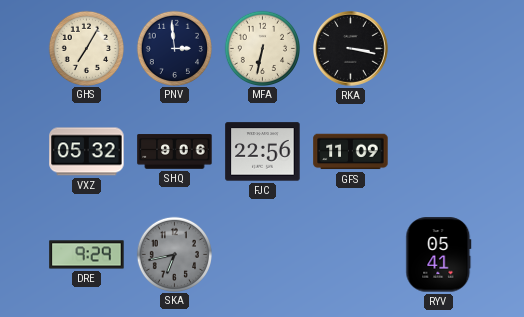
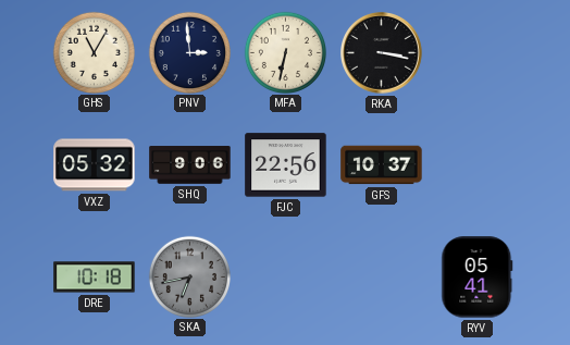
GHS: 7:05 -> 11:05
GFS: 11:09 -> 10:37
DRE: 9:29 -> 10:18
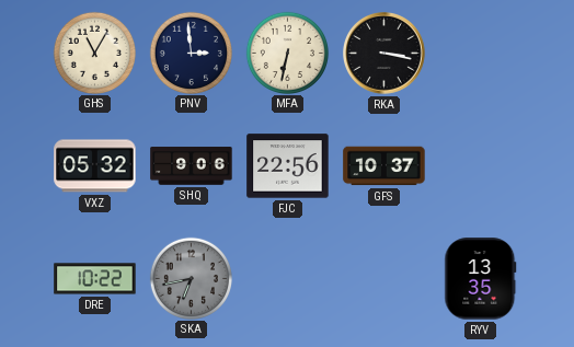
DRE: 10:18 -> 10:22
RYV: 05:41 -> 13:35
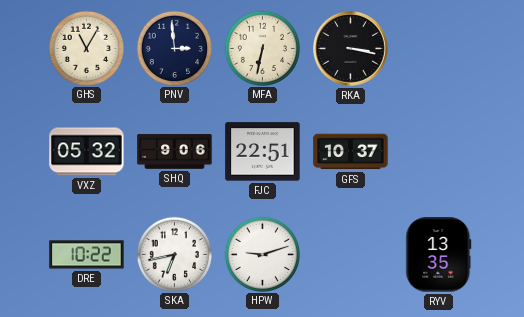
FJC: 22:56 -> 22:51
SKA dial: grey -> white
HPW: none -> 9:12
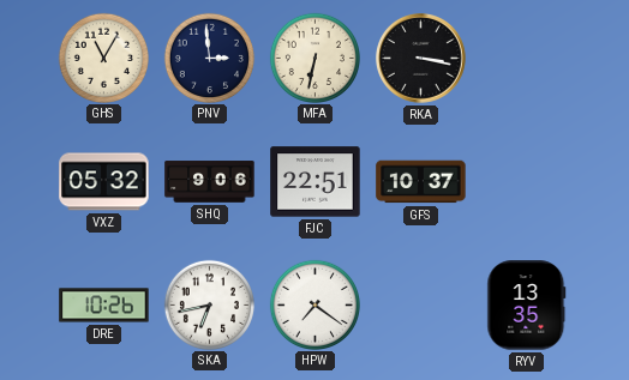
DRE: 10:22 -> 10:26
HPW: 9:12 -> 7:21
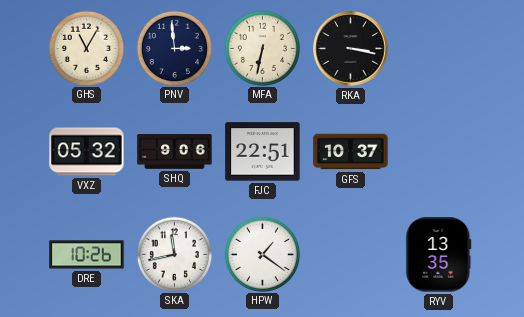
SKA: 6:43 -> 11:43
HPW: 7:21 -> 1:21
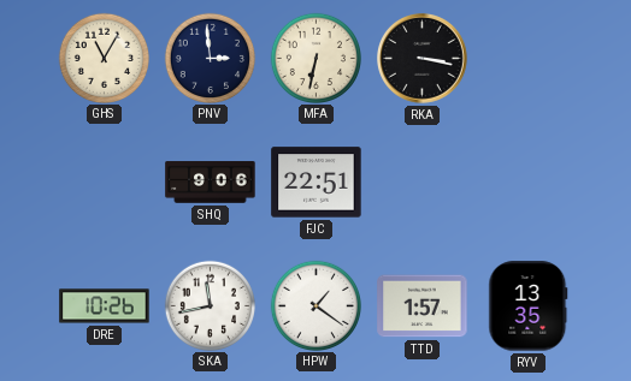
VXZ: 05:32 -> none
GFS: 10:37 -> none
TTD: none -> 1:57
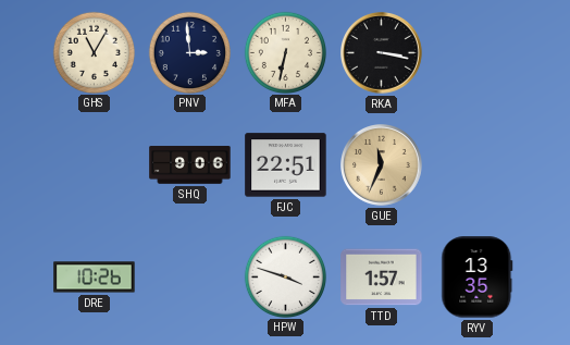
GUE: none -> 11:34
SKA: 11:43 -> none
HPW: 1:21 -> 3:48
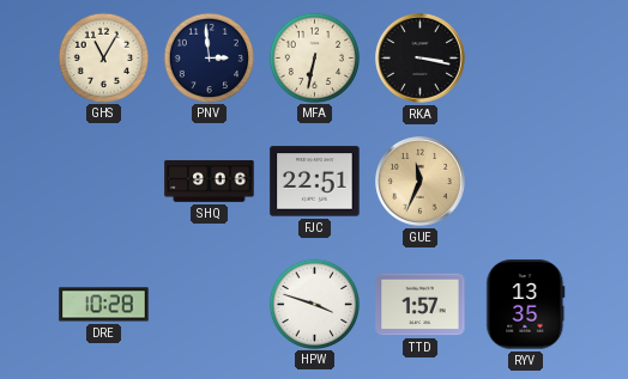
DRE: 10:26 -> 10:28
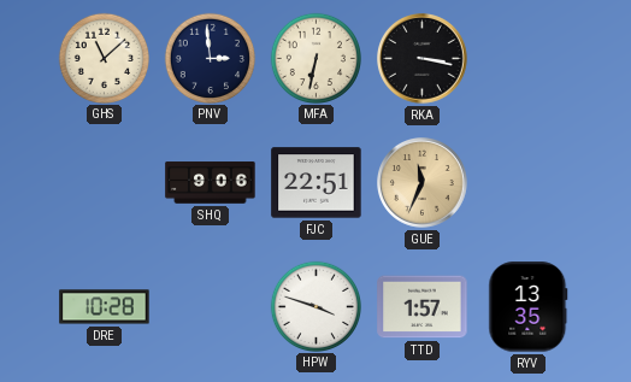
GHS: 11:05 -> 11:08
